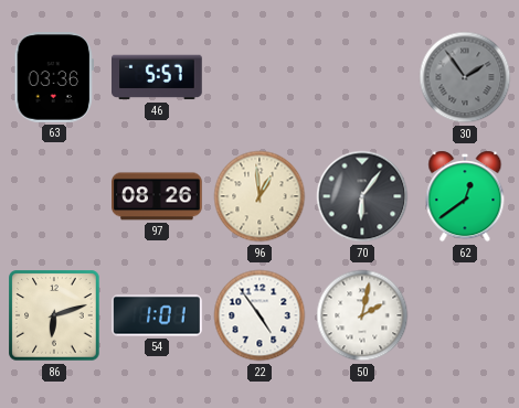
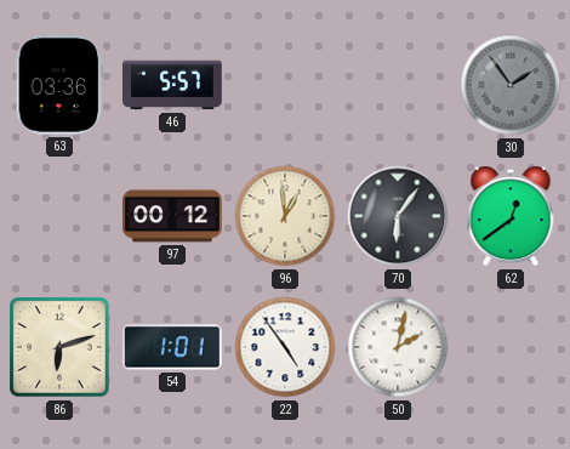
97: 08:26 -> 00:12
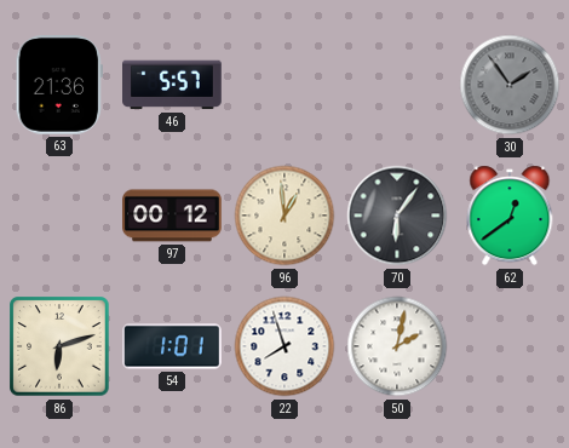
63: 03:36 -> 21:36
22: 4:54 -> 7:57
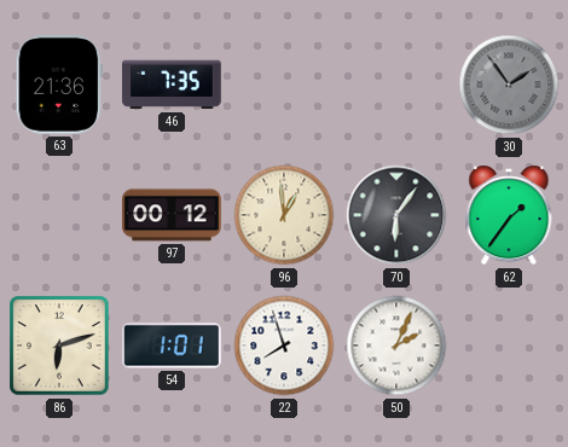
46: 5:57 -> 7:35
62: 12:39 -> 1:36
50: 2:02 -> 2:04
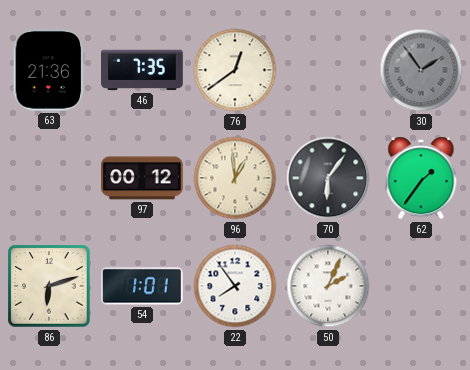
76: none -> 12:39
22: 7:57 -> 7:54
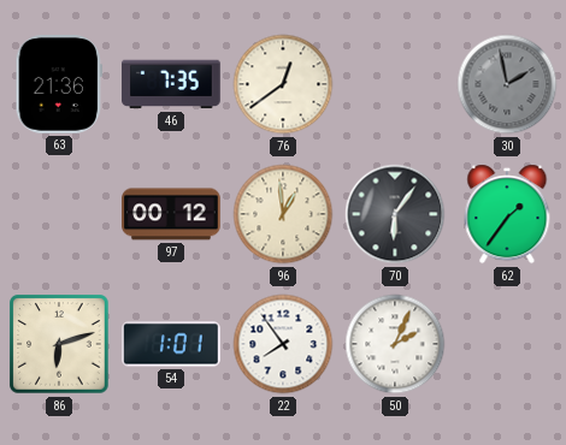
30: 1:54 -> 1:58
